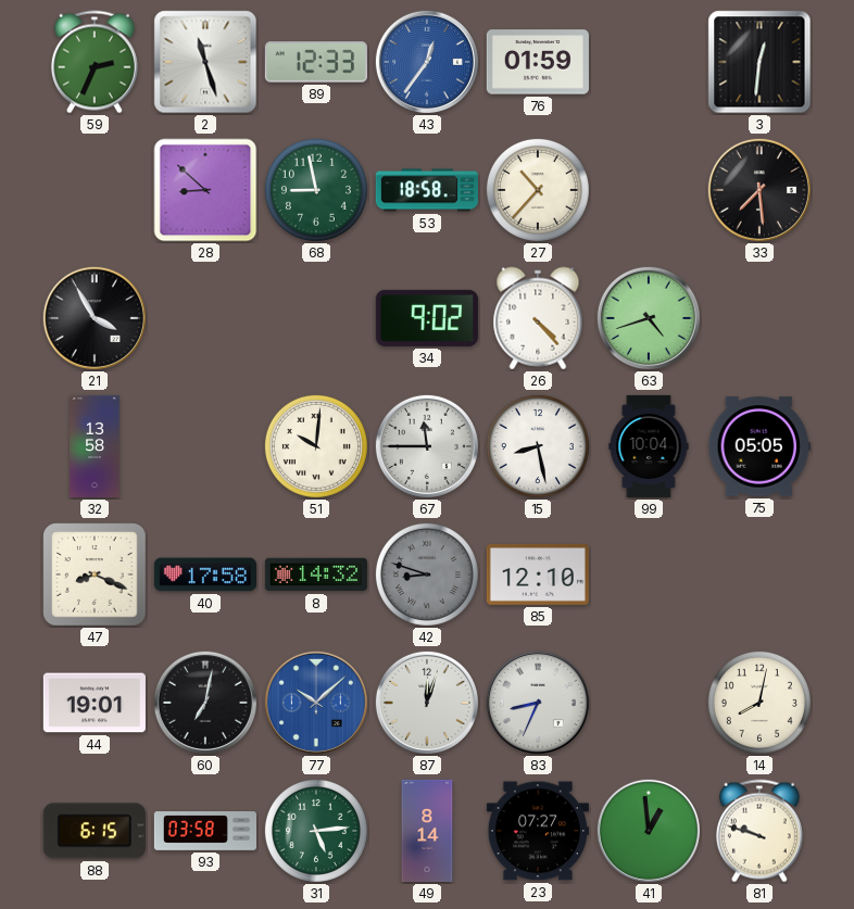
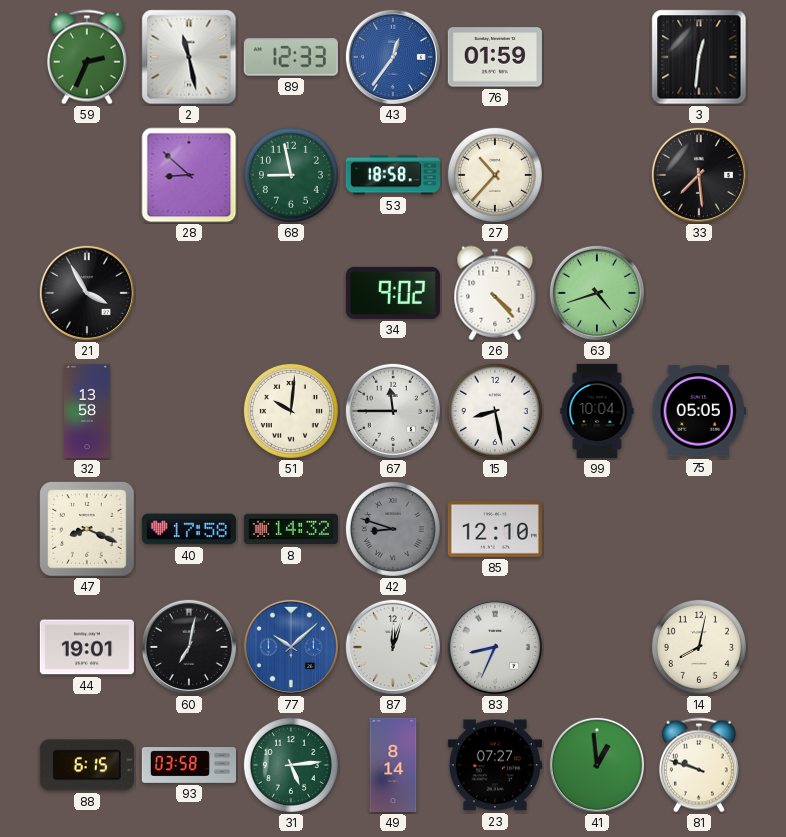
2: 11:27 -> 11:28
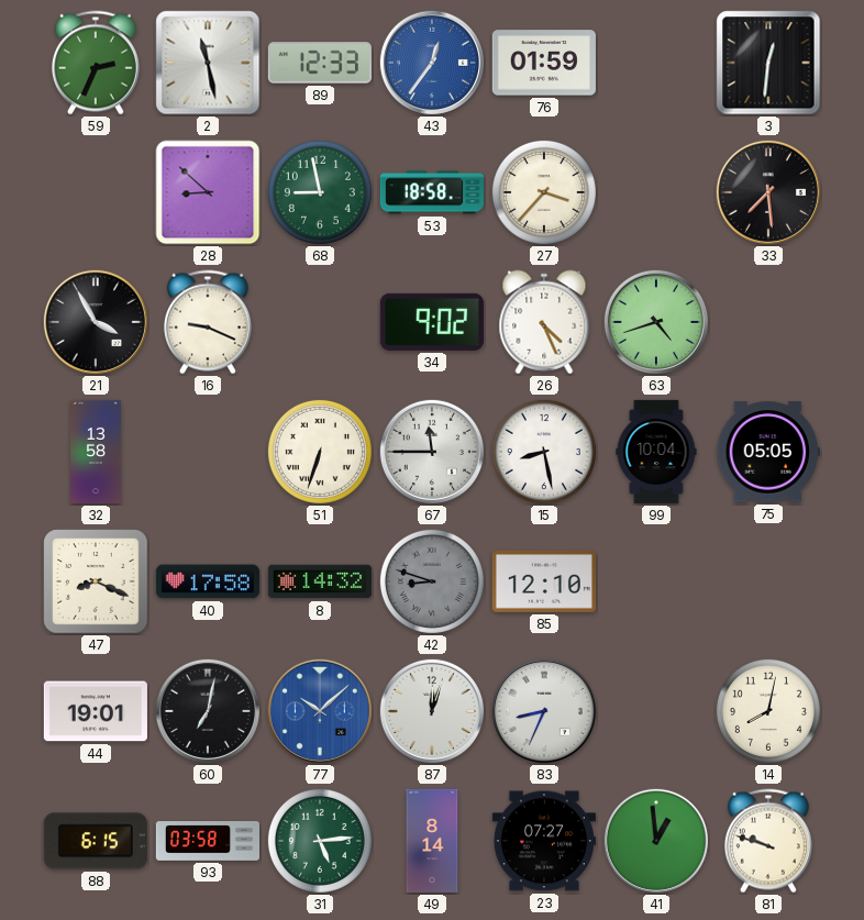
27: 10:37 -> 3:37
16: none -> 9:19
26: 4:23 -> 4:26
51: 10:01 -> 6:33
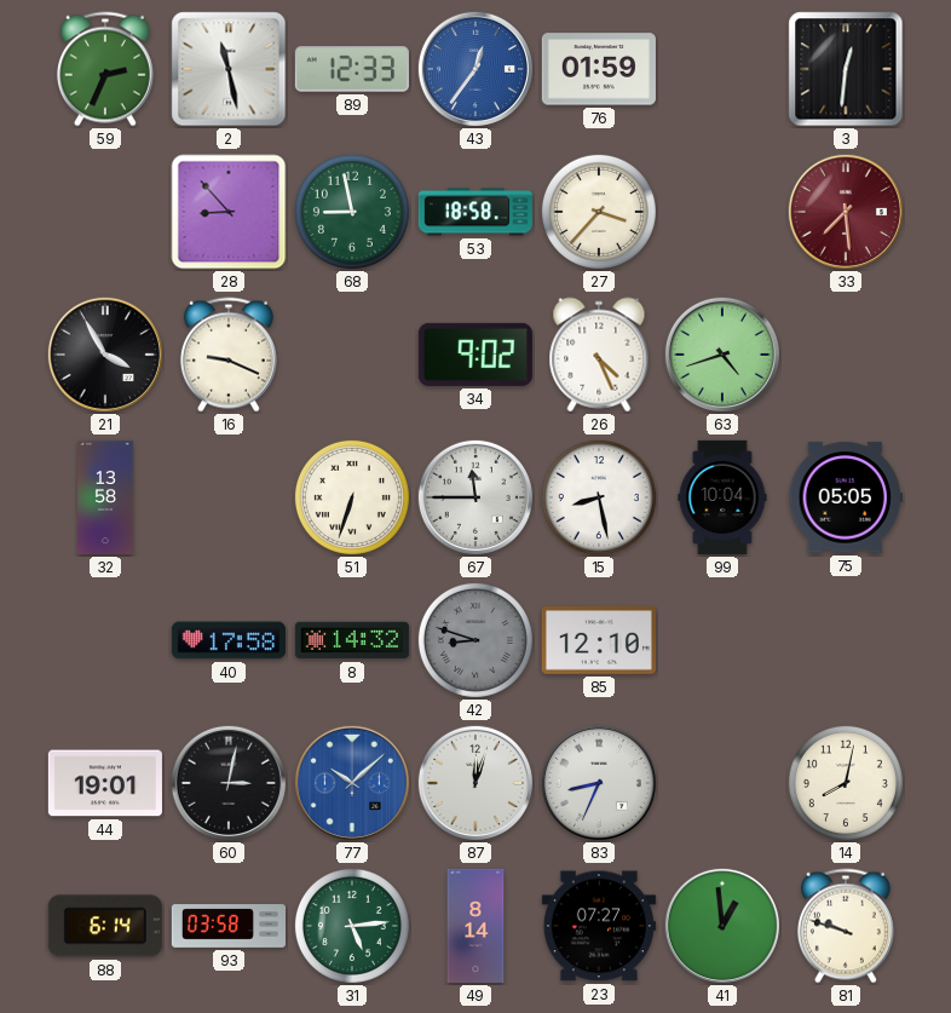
28: 8:52 -> 8:53
33 dial: black -> burgundy
47: 8:19 -> none
60: 7:02 -> 3:02
88: 6:15 -> 6:14
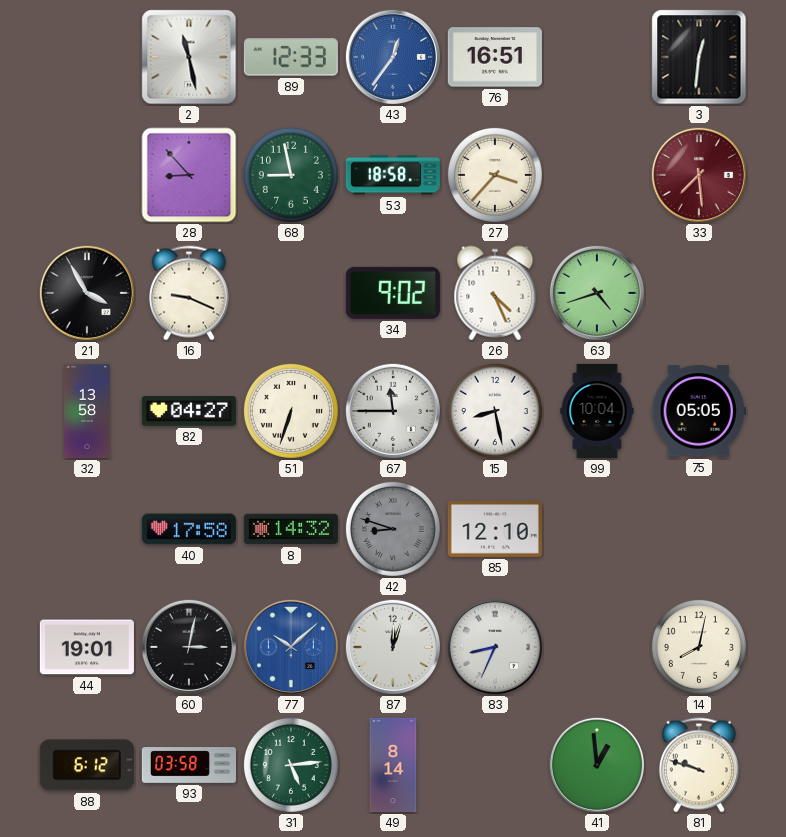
59: 2:34 -> none
76: 01:59 -> 16:51
82: none -> 04:27
88: 6:14 -> 6:12
23: 07:27 -> none
